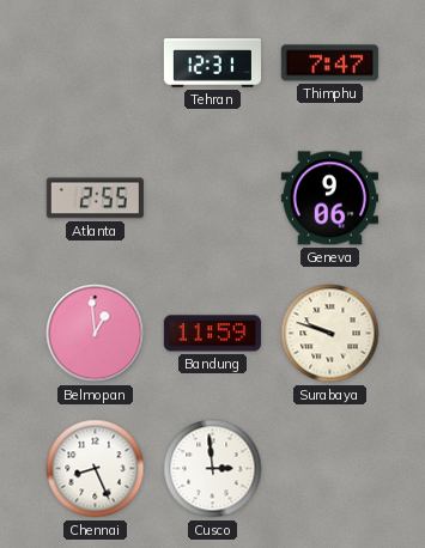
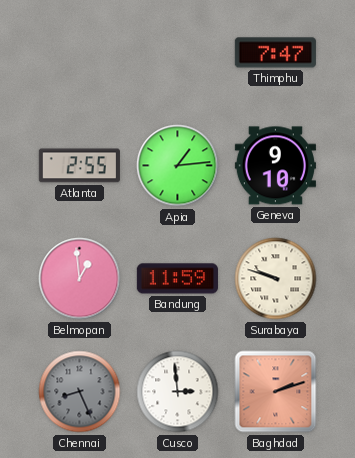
Tehran: 12:31 -> none
Apia: none -> 1:14
Geneva: 9:06 -> 9:10
Chennai dial: white -> grey
Baghdad: none -> 2:12
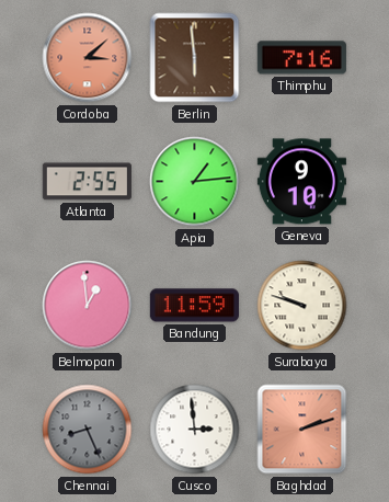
Cordoba: none -> 3:08
Berlin: none -> 5:59
Thimphu: 7:47 -> 7:16
